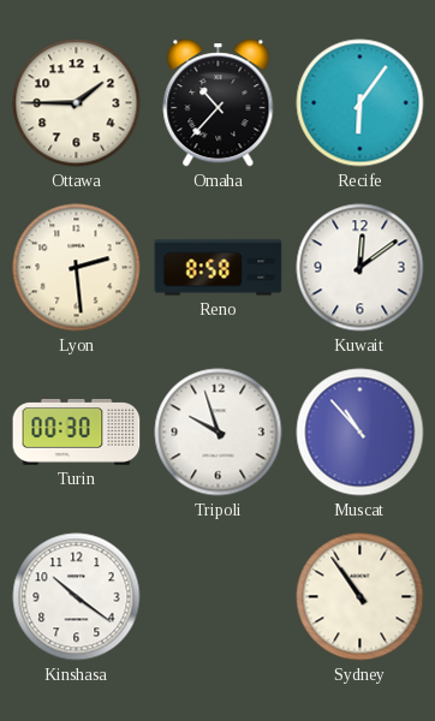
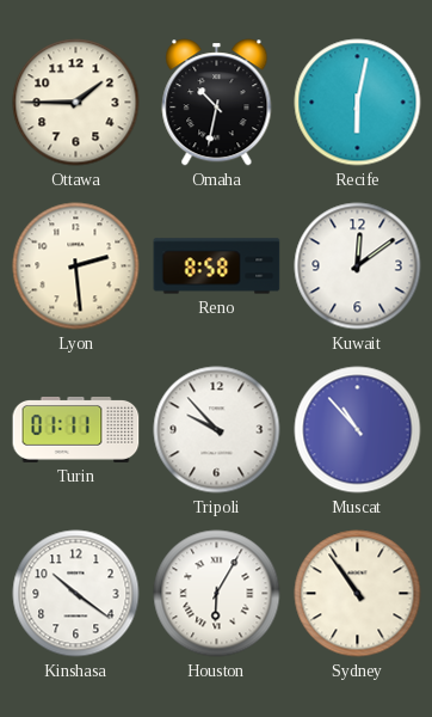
Omaha: 10:37 -> 10:32
Recife: 6:06 -> 6:02
Turin: 00:30 -> 01:11
Tripoli: 9:57 -> 9:53
Houston: none -> 6:05
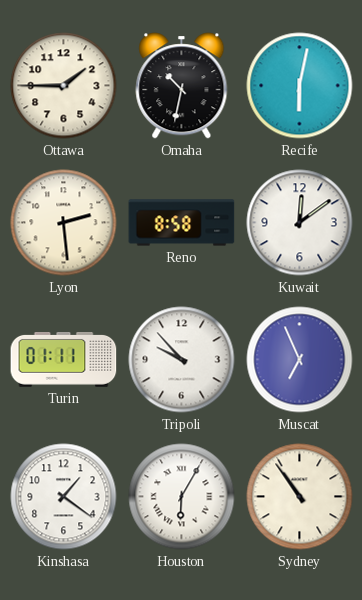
Muscat: 10:53 -> 6:56
Kinshasa: 10:21 -> 1:21
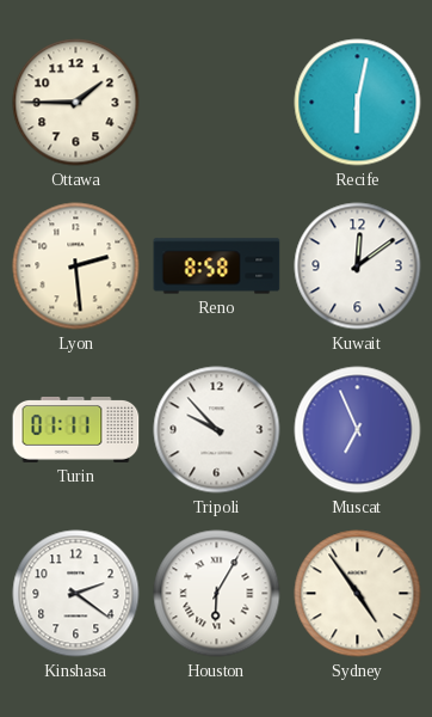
Omaha: 10:32 -> none
Kinshasa: 1:21 -> 2:21
Sydney: 10:54 -> 4:54
